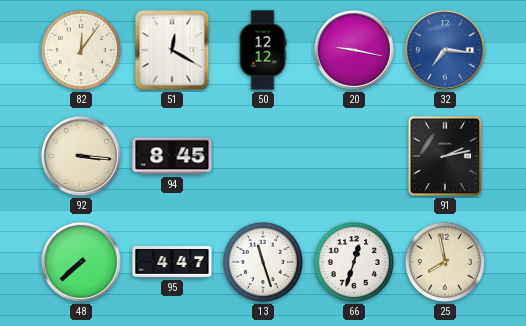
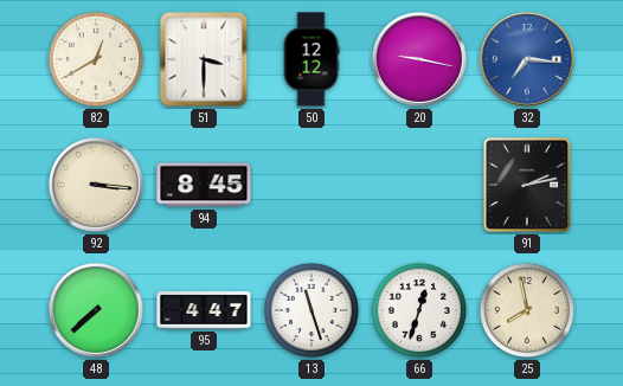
82: 12:06 -> 12:40
51: 12:20 -> 3:30
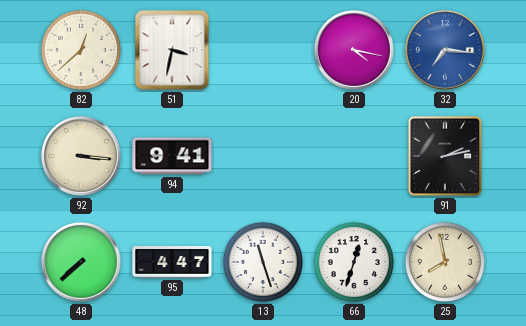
82: 12:40 -> 12:38
51: 3:30 -> 3:32
50: 12:12 -> none
20: 9:17 -> 4:17
94: 8:45 -> 9:41
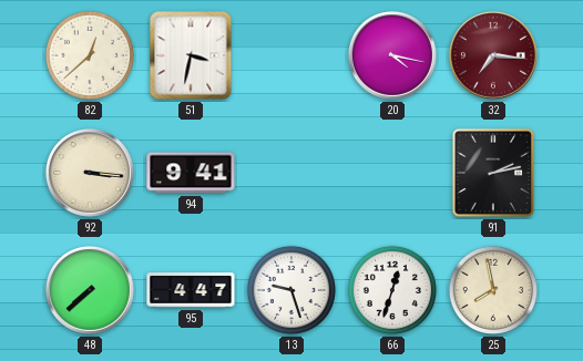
32 dial: blue -> burgundy
13: 11:27 -> 9:27
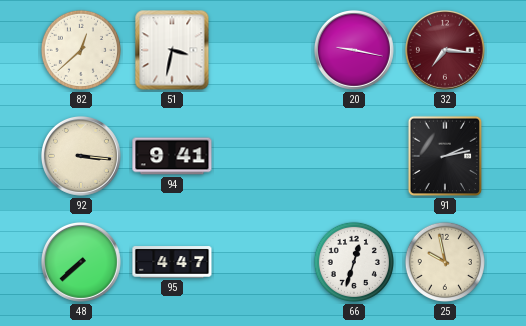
20: 4:17 -> 9:17
13: 9:27 -> none
25: 7:58 -> 9:58
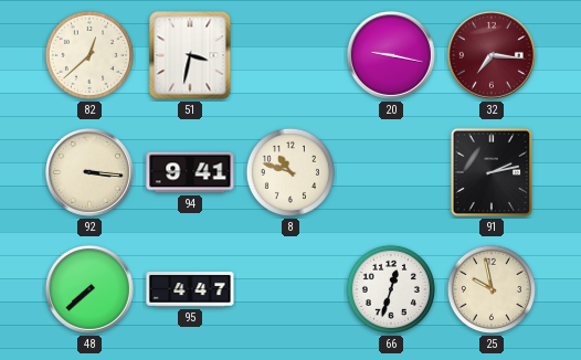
8: none -> 10:48
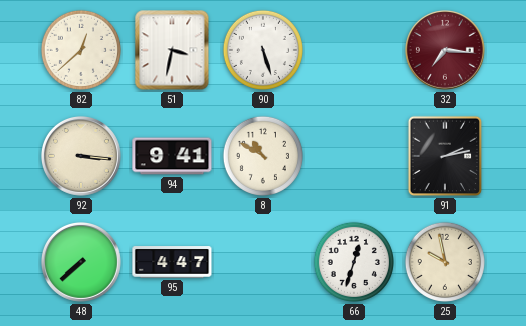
90: none -> 5:27
20: 9:17 -> none
8: 10:48 -> 10:50
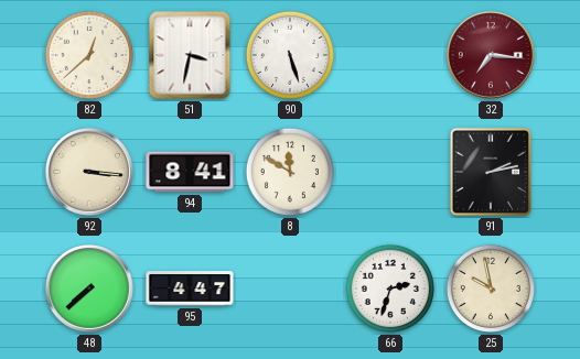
94: 9:41 -> 8:41
8: 10:50 -> 11:50
66: 12:33 -> 2:33
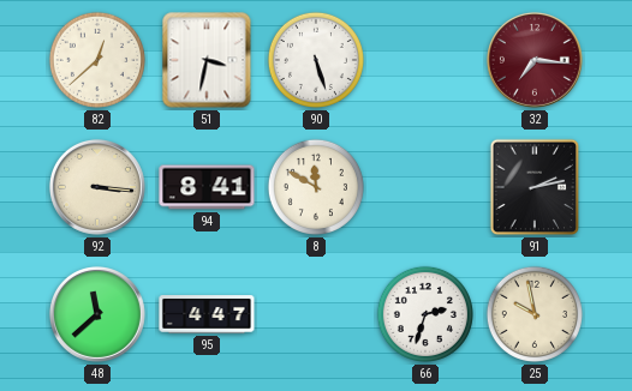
48: 7:38 -> 11:38
